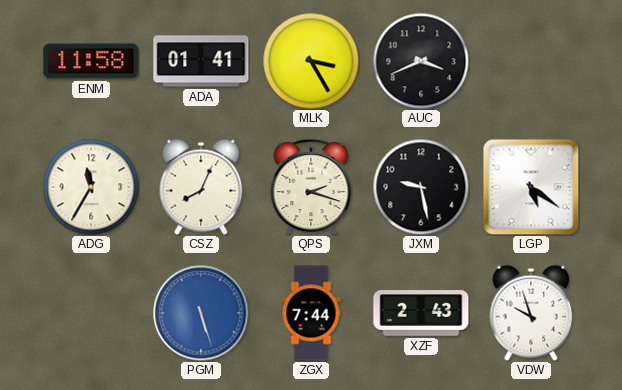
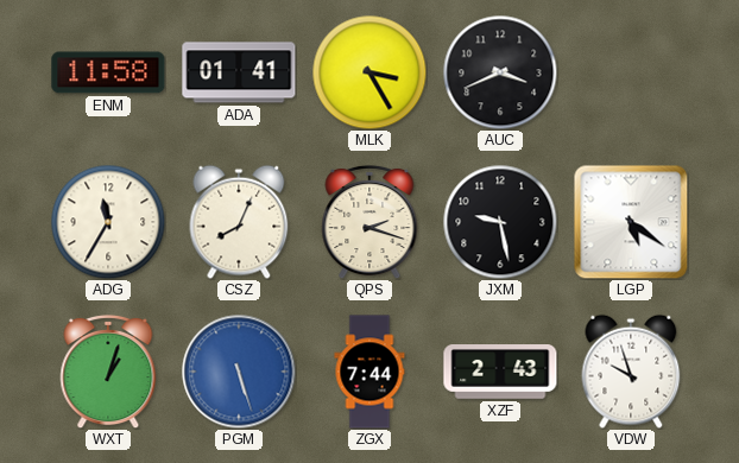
WXT: none -> 1:03
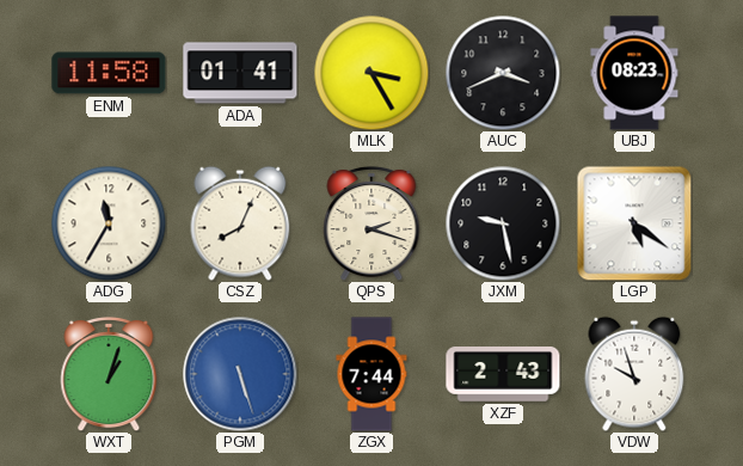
UBJ: none -> 08:23
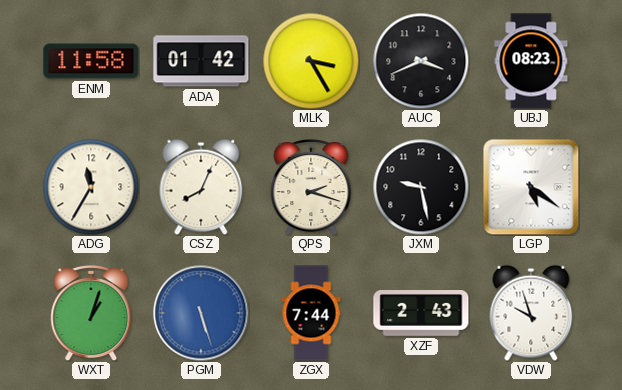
ADA: 01:41 -> 01:42
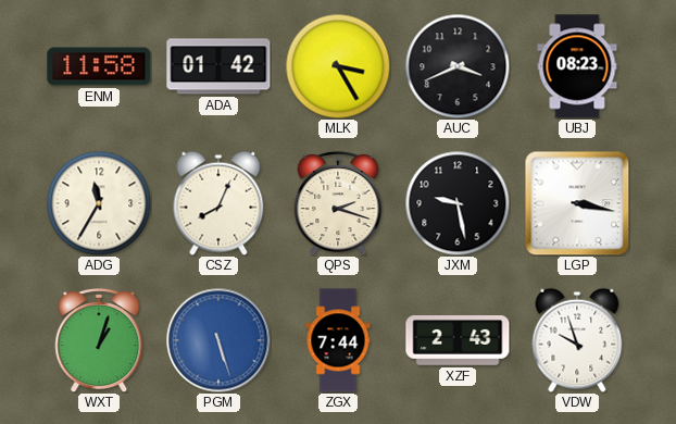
LGP: 5:21 -> 3:17
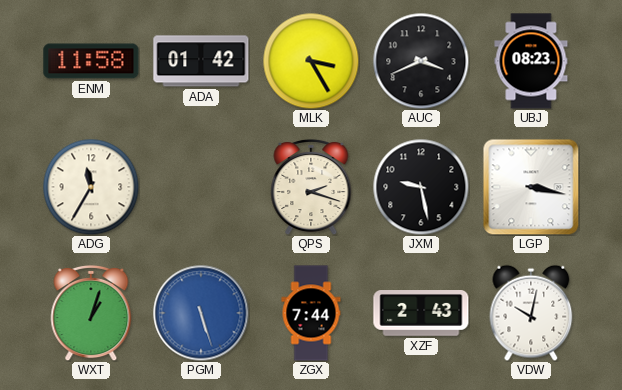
CSZ: 8:04 -> none
VDW: 9:57 -> 10:02
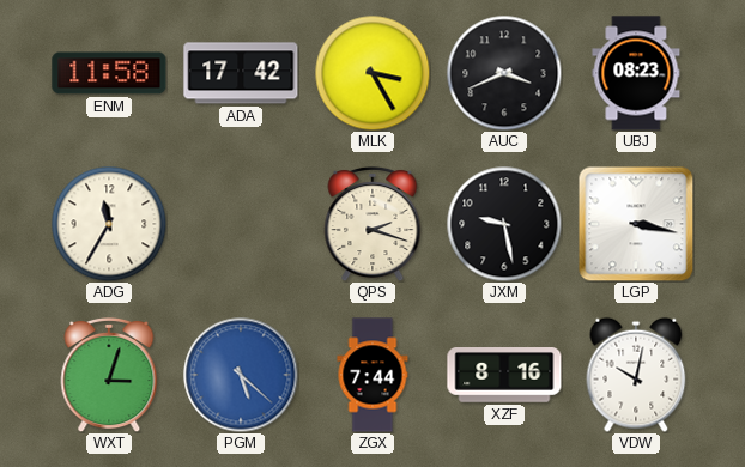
ADA: 01:42 -> 17:42
WXT: 1:03 -> 3:03
PGM: 5:27 -> 5:22
XZF: 2:43 -> 8:16
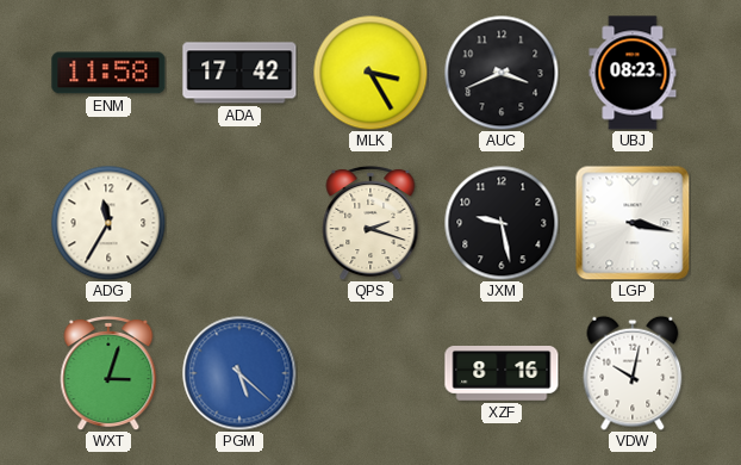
ZGX: 7:44 -> none
